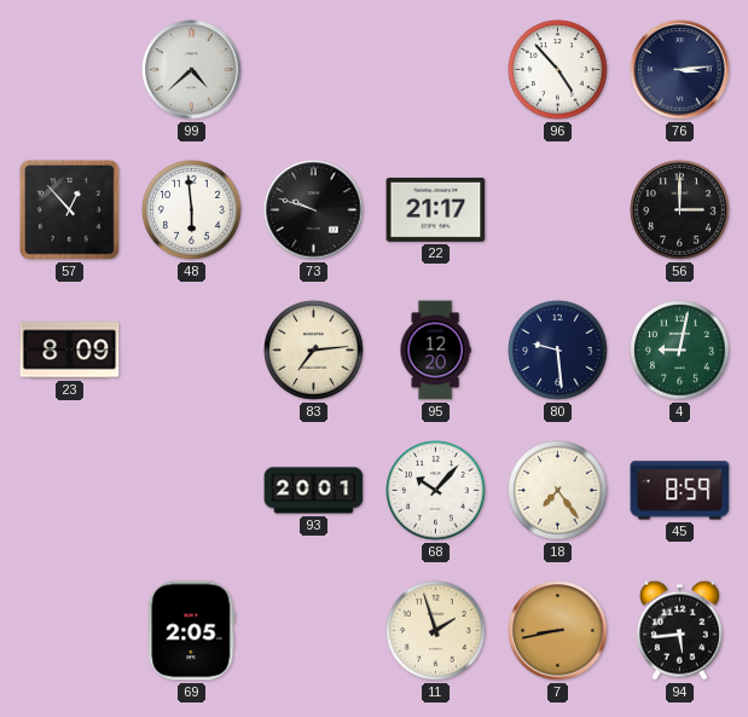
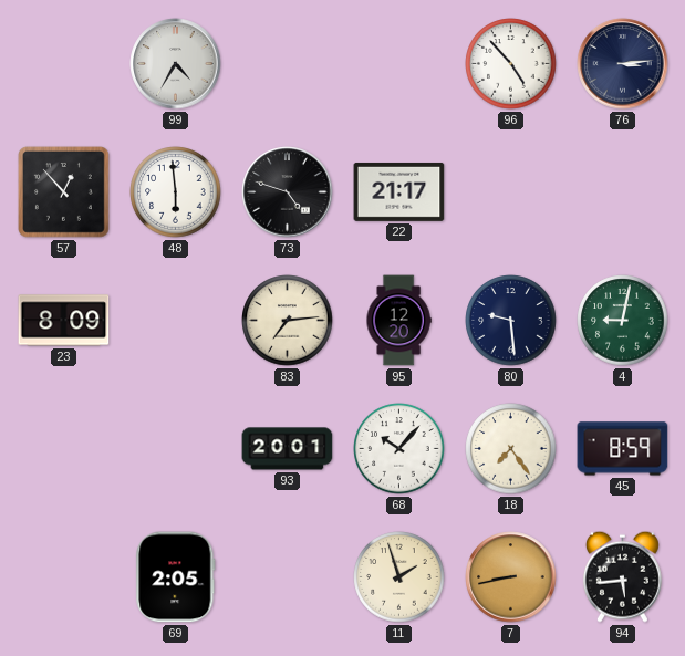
99: 4:38 -> 4:35
73: 9:48 -> 4:48
56: 3:00 -> none
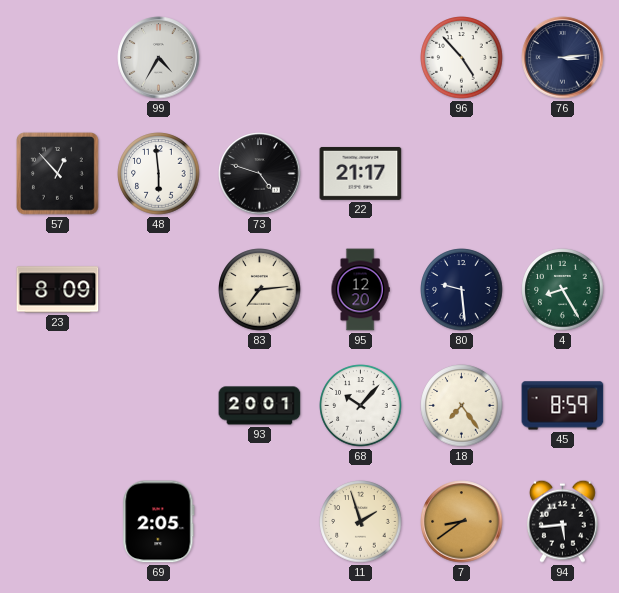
4: 9:02 -> 8:25
7: 8:43 -> 8:39
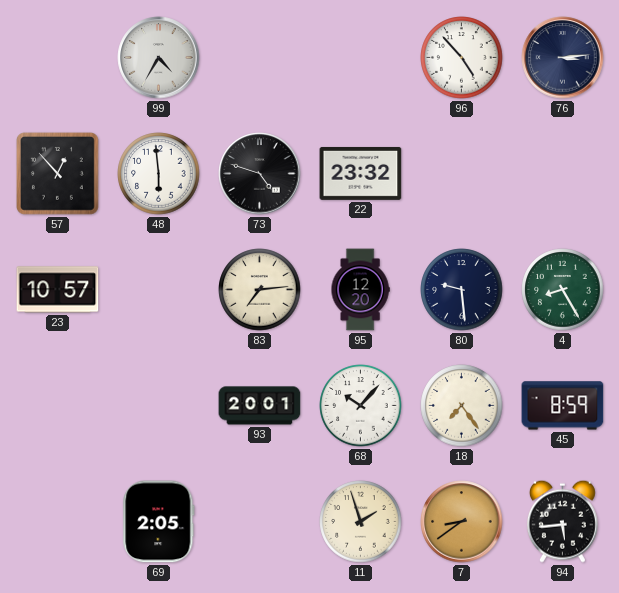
22: 21:17 -> 23:32
23: 8:09 -> 10:57
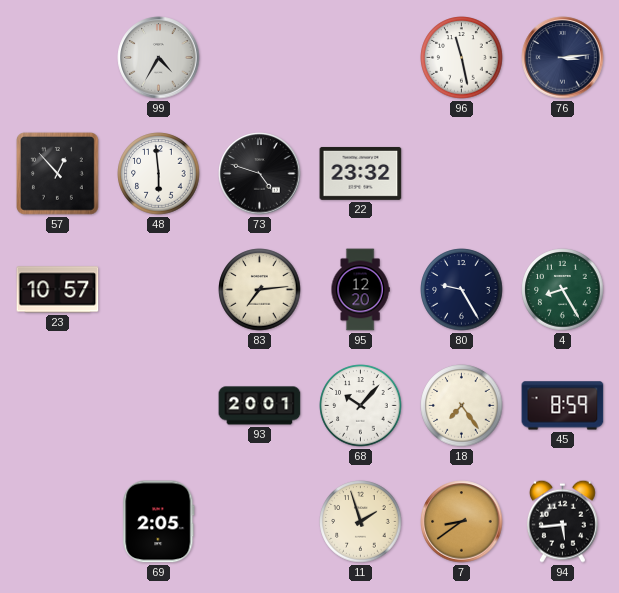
96: 4:53 -> 11:28
80: 9:29 -> 9:25
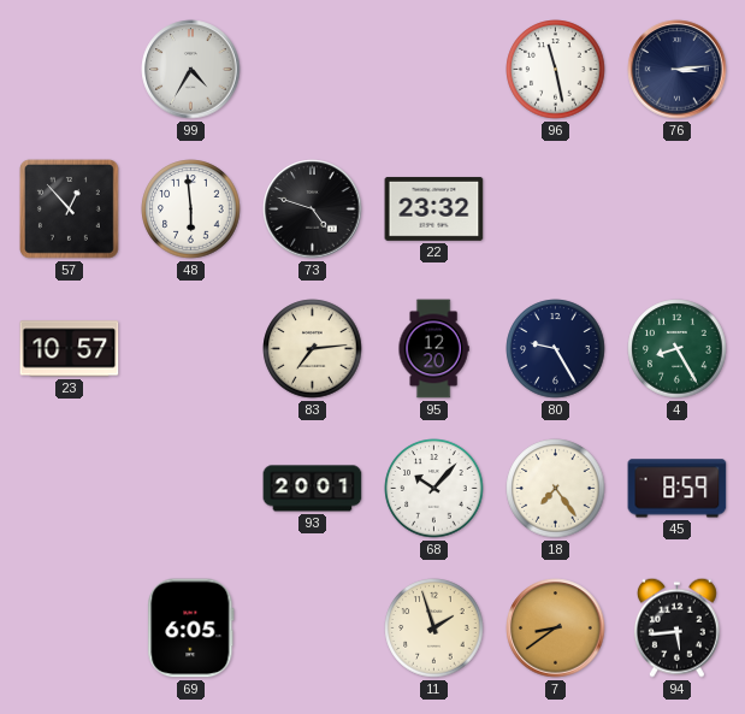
69: 2:05 -> 6:05
